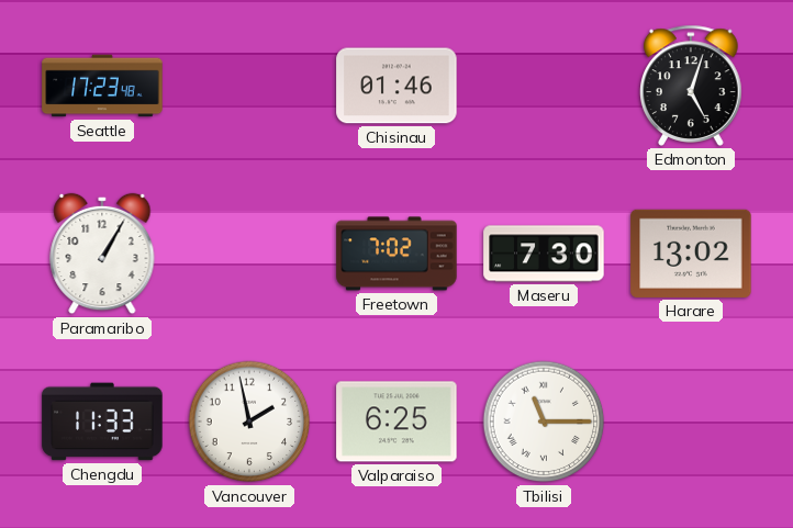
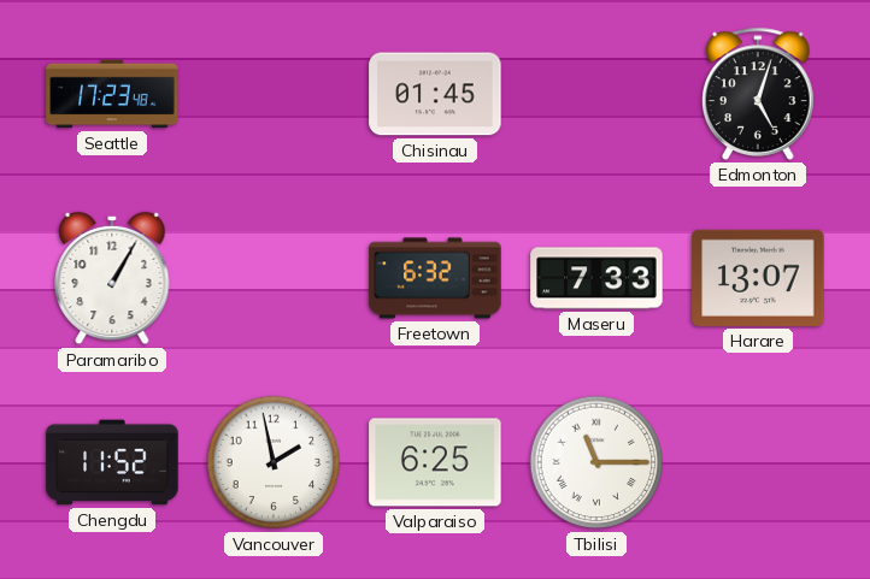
Chisinau: 01:46 -> 01:45
Freetown: 7:02 -> 6:32
Maseru: 7:30 -> 7:33
Harare: 13:02 -> 13:07
Chengdu: 11:33 -> 11:52
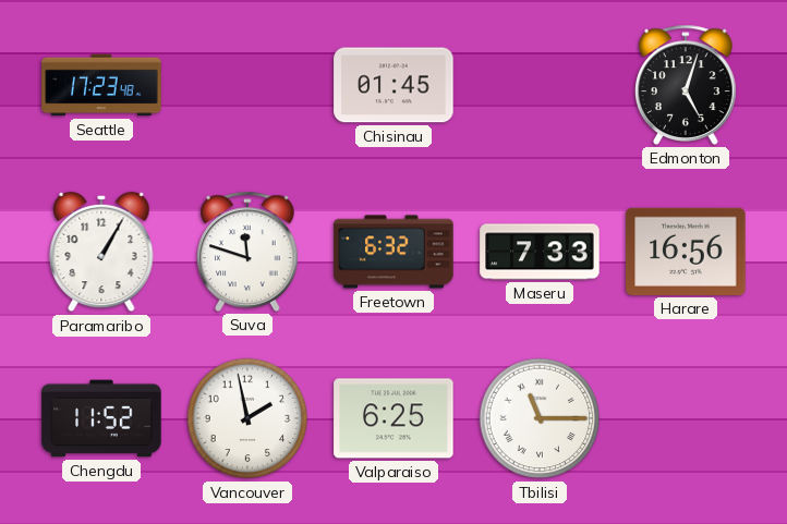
Suva: none -> 11:48
Harare: 13:07 -> 16:56
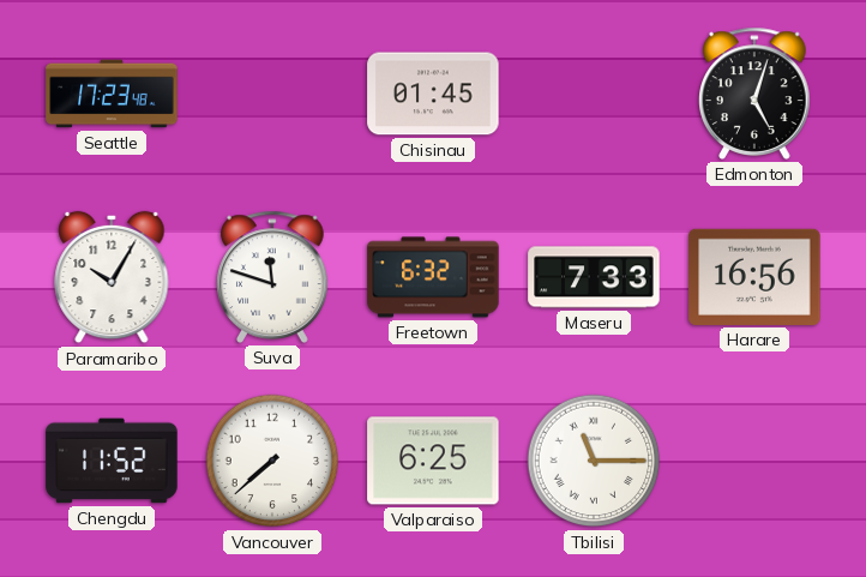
Paramaribo: 1:05 -> 10:05
Vancouver: 1:58 -> 7:38
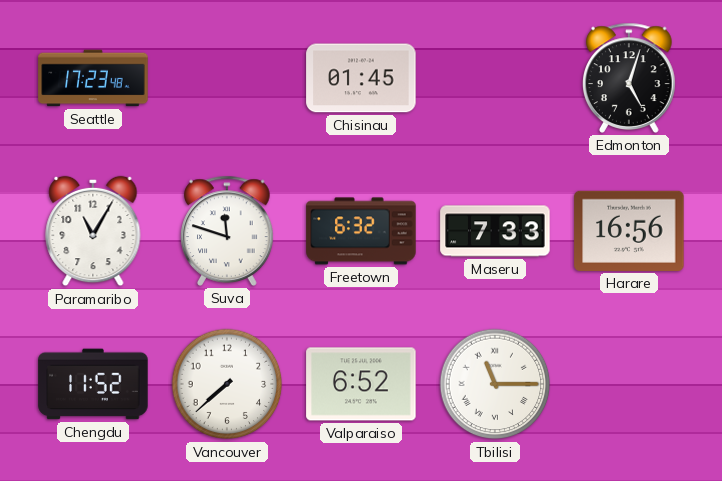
Paramaribo: 10:05 -> 11:05
Valparaiso: 6:25 -> 6:52
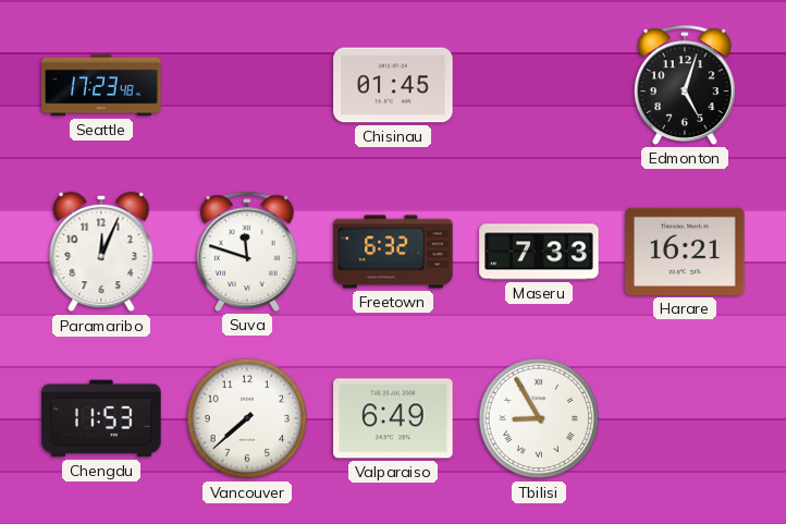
Paramaribo: 11:05 -> 12:04
Harare: 16:56 -> 16:21
Chengdu: 11:52 -> 11:53
Valparaiso: 6:52 -> 6:49
Tbilisi: 11:15 -> 8:55
